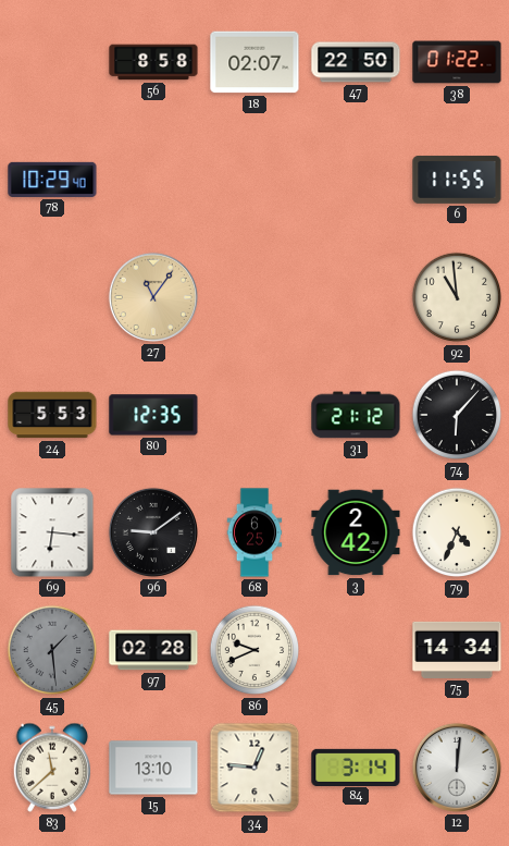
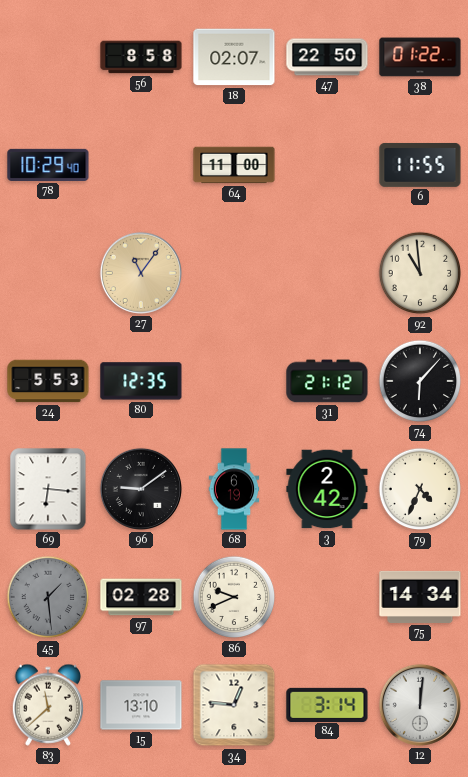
64: none -> 11:00
68: 6:25 -> 6:19
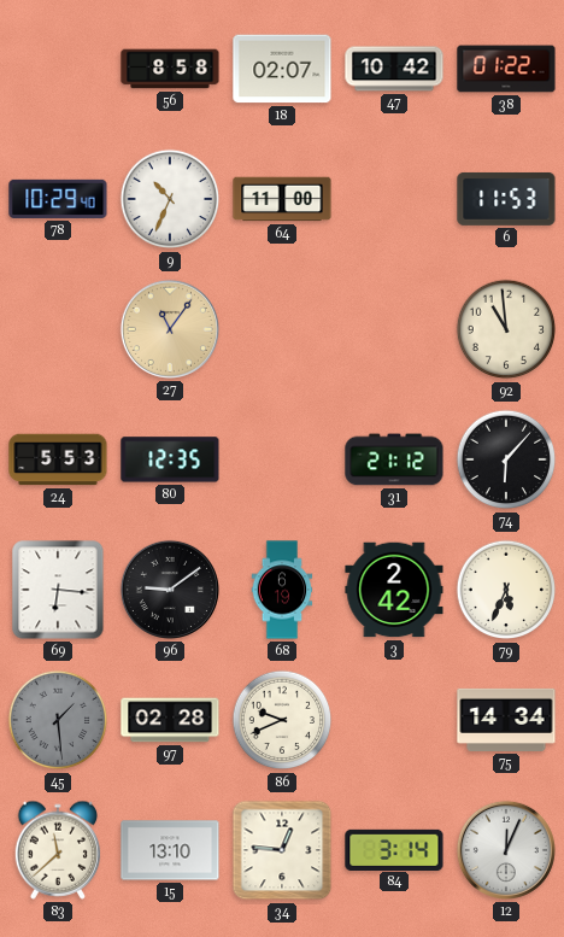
47: 22:50 -> 10:42
9: none -> 10:34
6: 11:55 -> 11:53
79: 4:34 -> 5:34
12: 12:01 -> 12:04
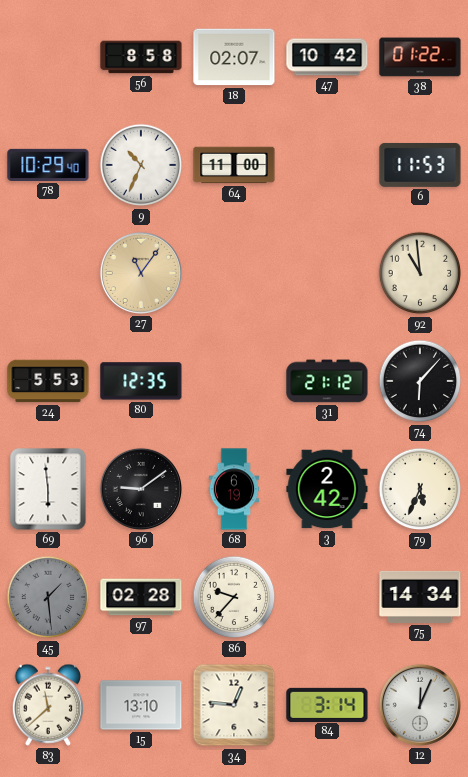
69: 6:16 -> 5:59
86: 9:41 -> 9:37
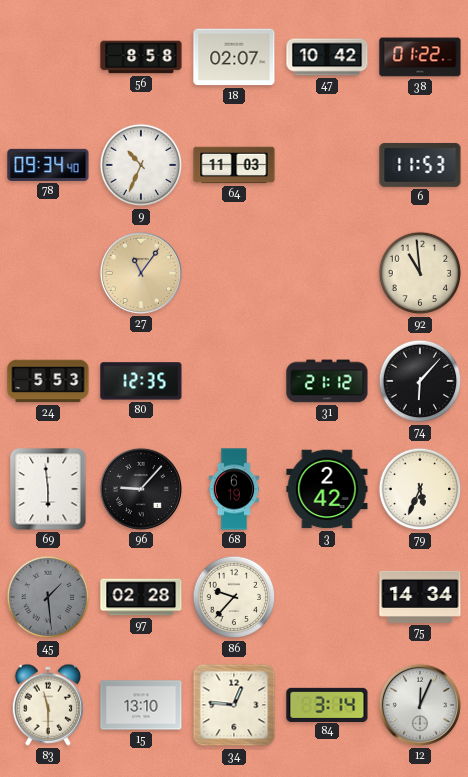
78: 10:29 -> 09:34
64: 11:00 -> 11:03
96: 9:09 -> 9:07
83: 11:38 -> 11:30
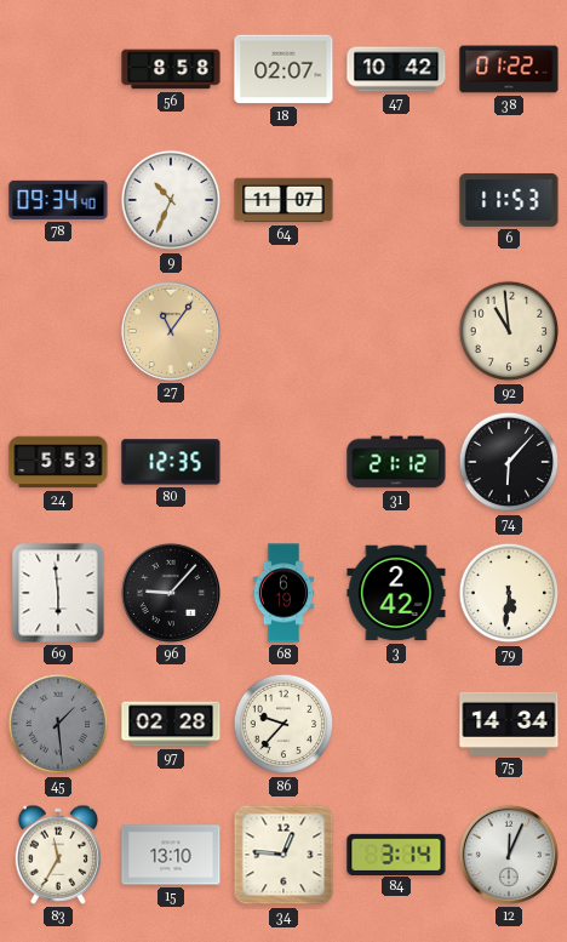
64: 11:03 -> 11:07
79: 5:34 -> 5:31
83: 11:30 -> 11:35
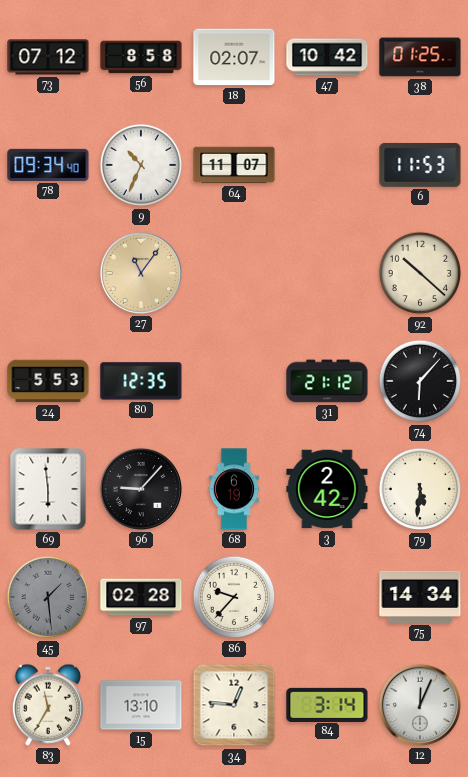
73: none -> 07:12
38: 01:22 -> 01:25
92: 10:59 -> 10:22
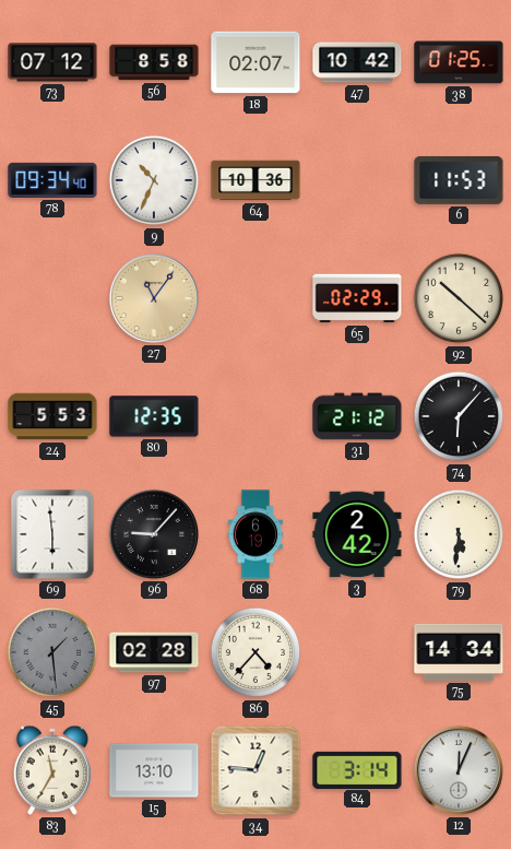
64: 11:07 -> 10:36
65: none -> 02:29
86: 9:37 -> 4:37
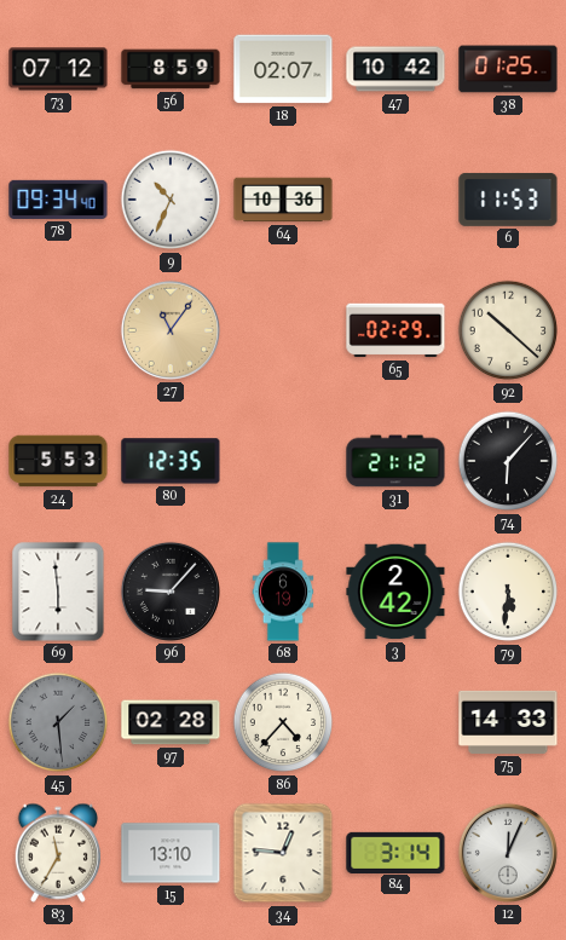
56: 8:58 -> 8:59
75: 14:34 -> 14:33
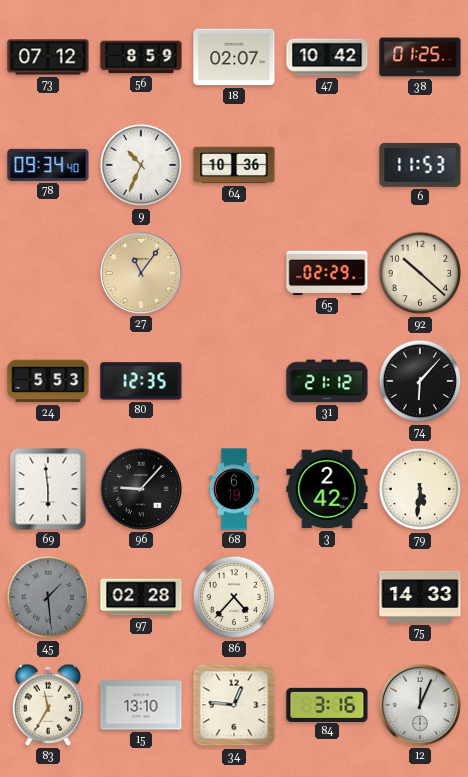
84: 3:14 -> 3:16
